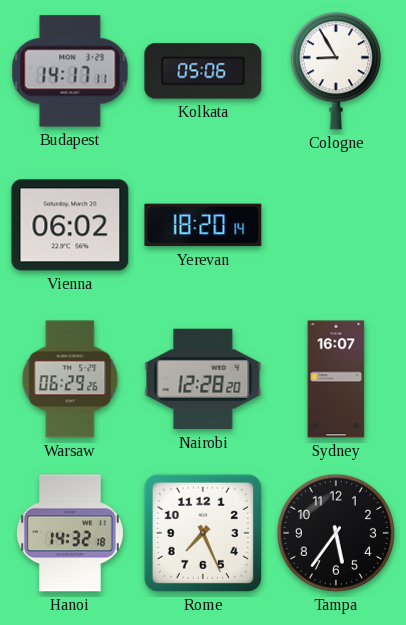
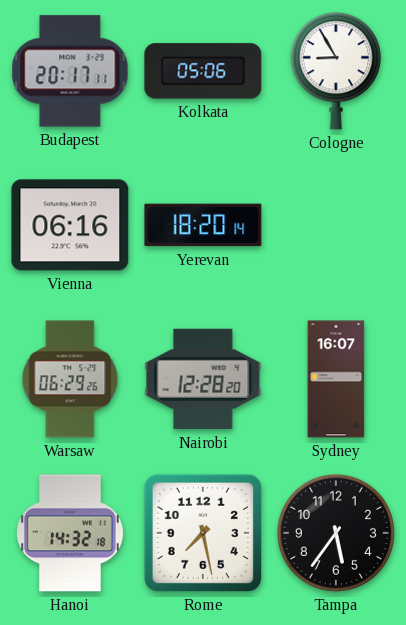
Budapest: 14:17 -> 20:17
Vienna: 06:02 -> 06:16
Rome: 7:26 -> 7:28
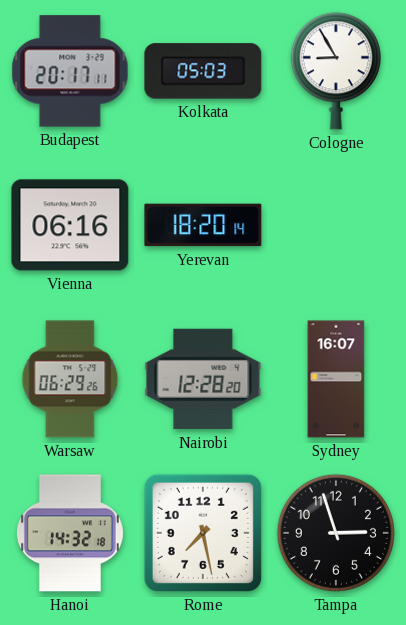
Kolkata: 05:06 -> 05:03
Tampa: 5:36 -> 2:57
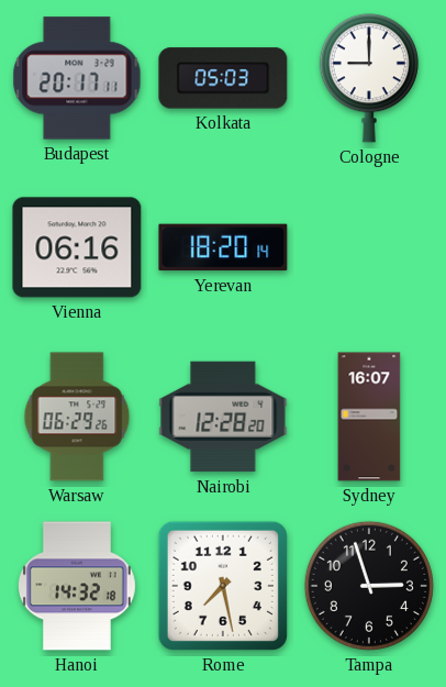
Cologne: 8:55 -> 9:00
